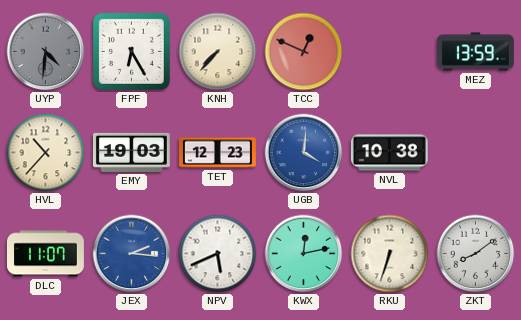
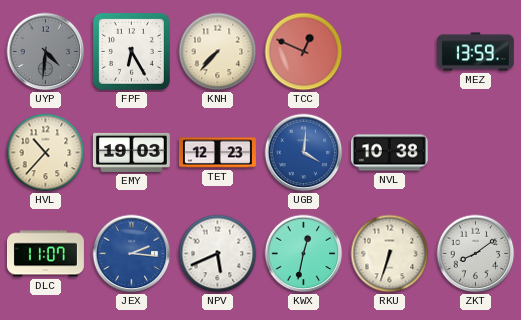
KWX: 12:13 -> 12:32
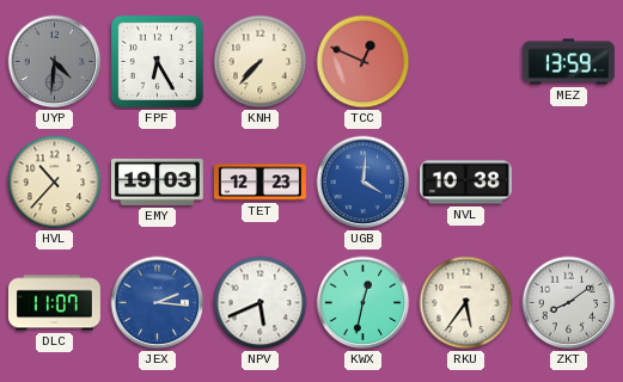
RKU: 6:33 -> 5:36
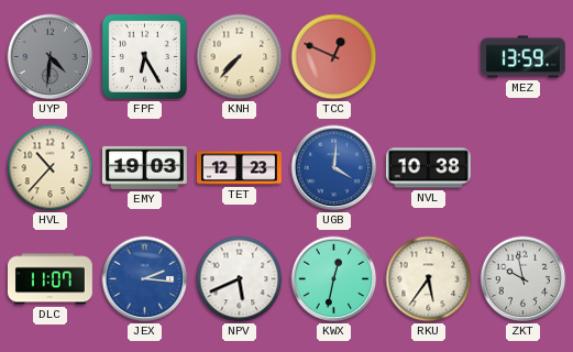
ZKT: 8:09 -> 9:58
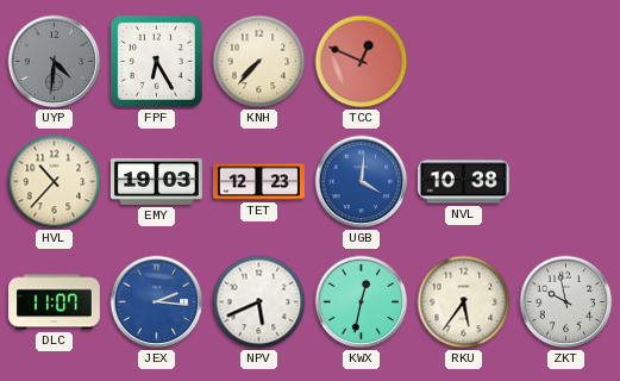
MEZ: 13:59 -> none
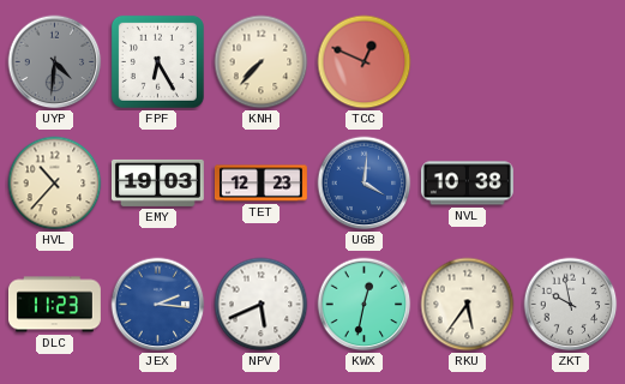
DLC: 11:07 -> 11:23
